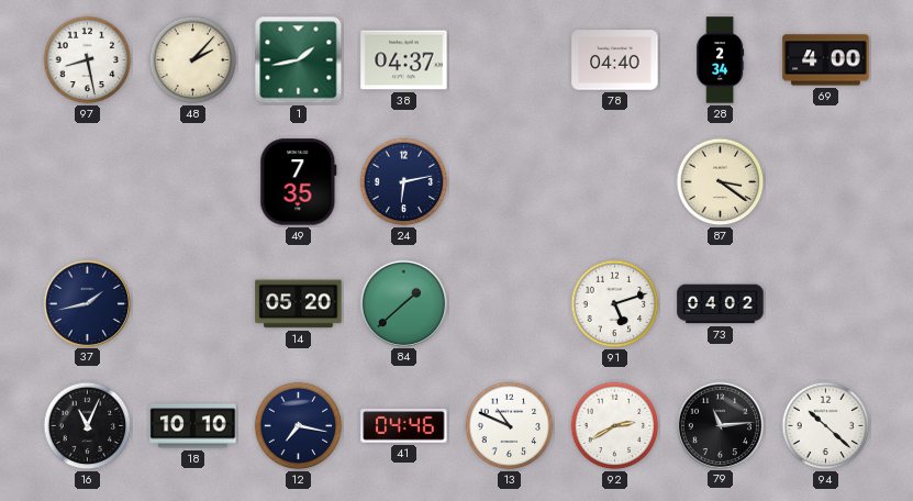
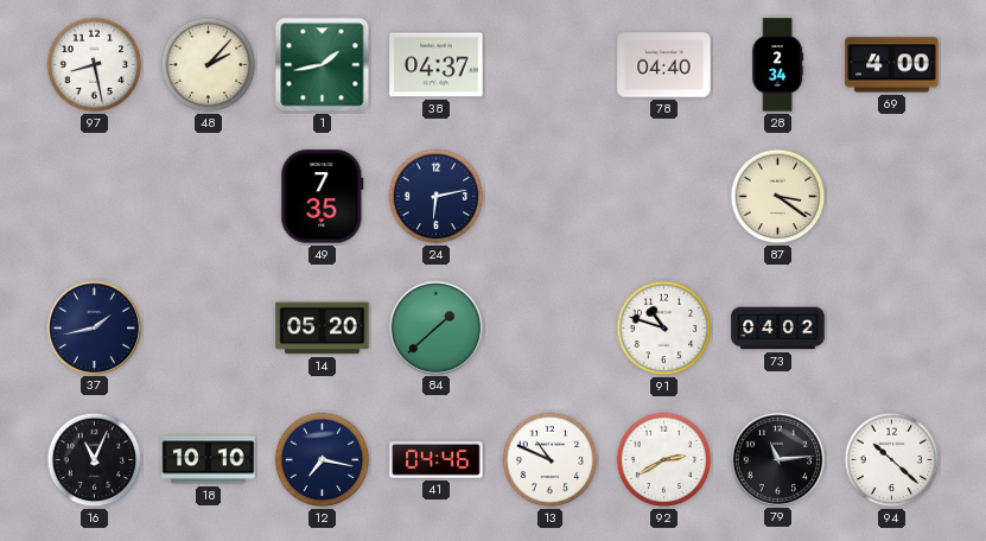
91: 5:12 -> 10:48
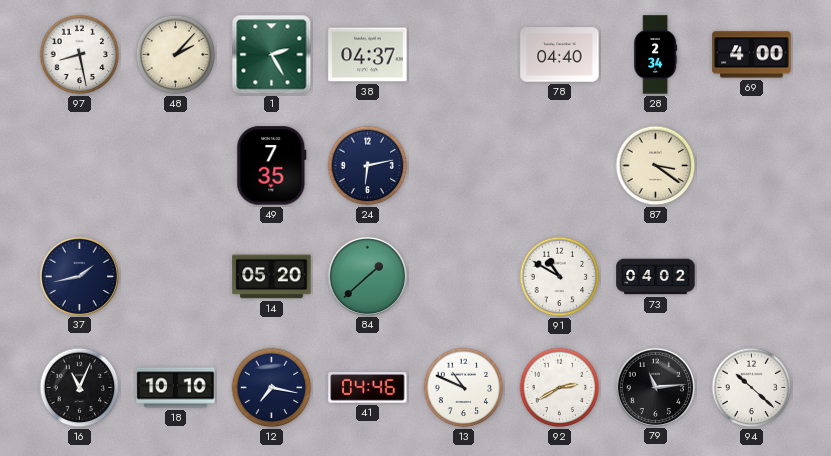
1: 1:43 -> 2:25
91: 10:48 -> 10:50
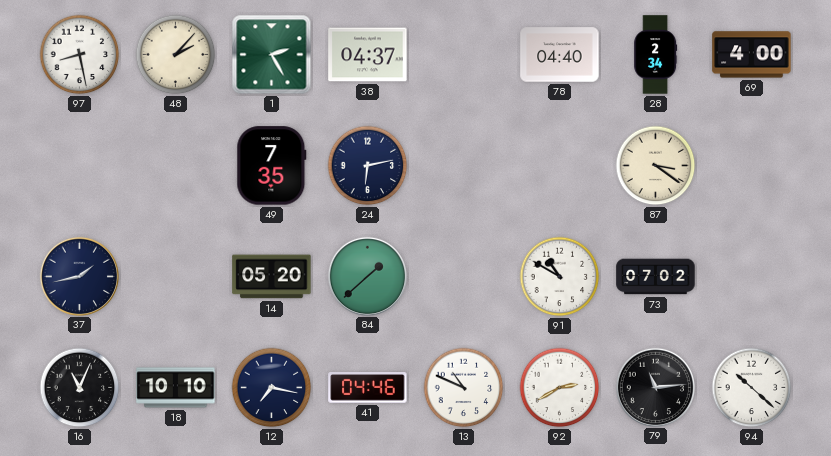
73: 04:02 -> 07:02
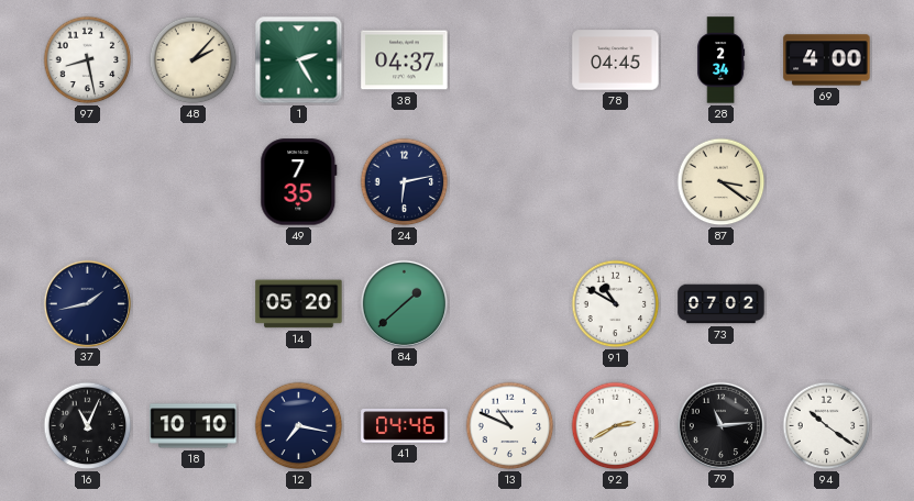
78: 04:40 -> 04:45
94: 10:22 -> 10:21
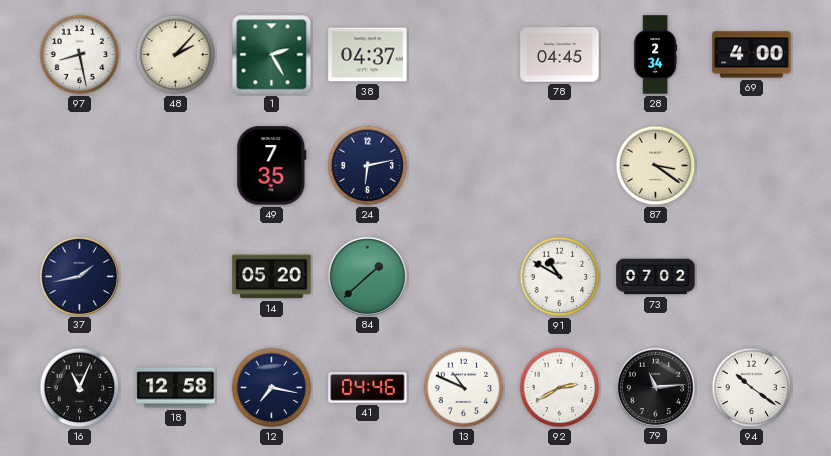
18: 10:10 -> 12:58
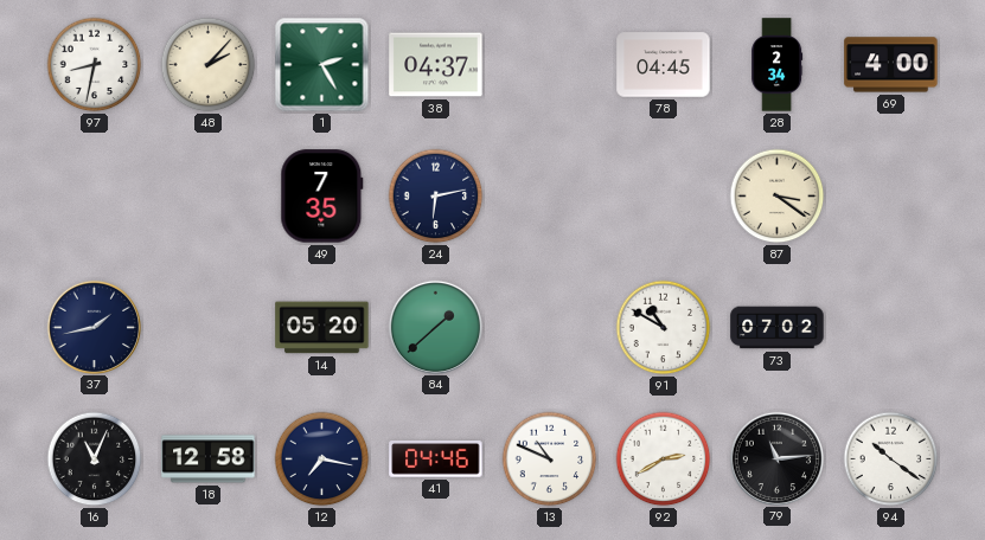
97: 8:28 -> 8:32
